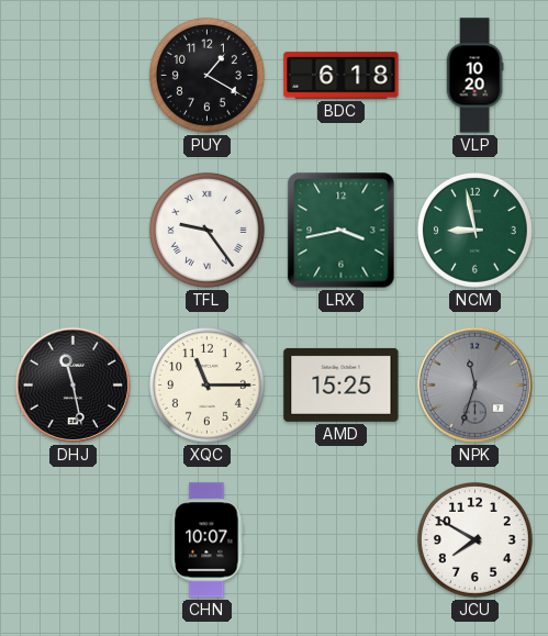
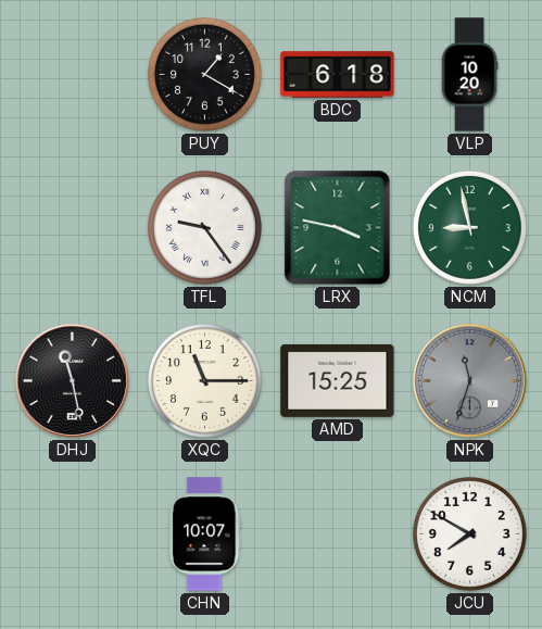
LRX: 3:43 -> 3:47
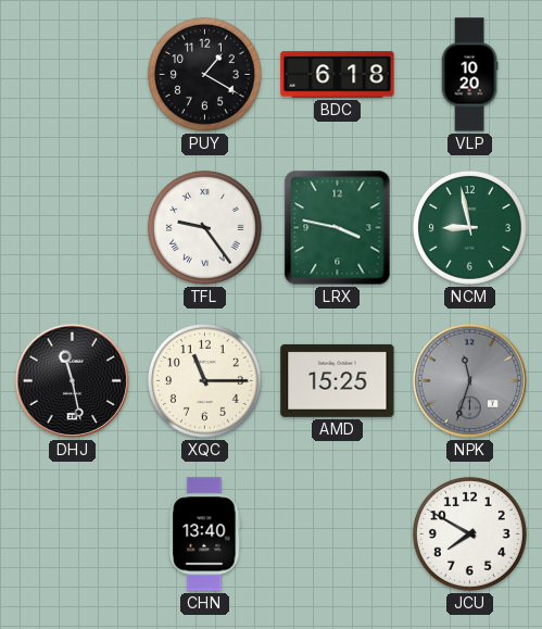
CHN: 10:07 -> 13:40
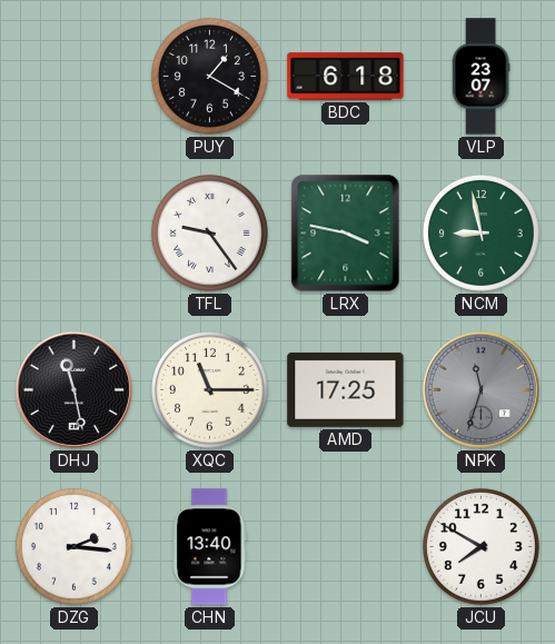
VLP: 10:20 -> 23:07
AMD: 15:25 -> 17:25
DZG: none -> 2:16
